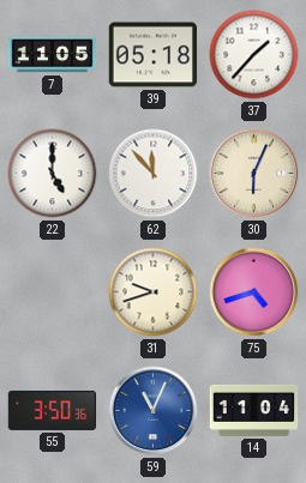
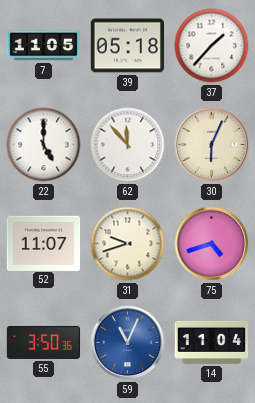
52: none -> 11:07
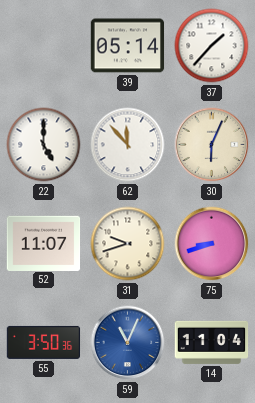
7: 11:05 -> none
39: 05:18 -> 05:14
75: 4:42 -> 8:42
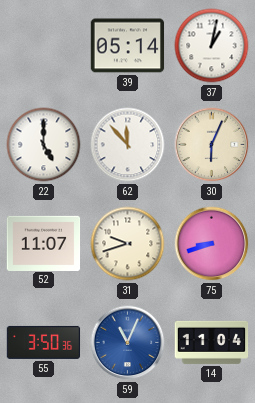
37: 1:37 -> 1:02
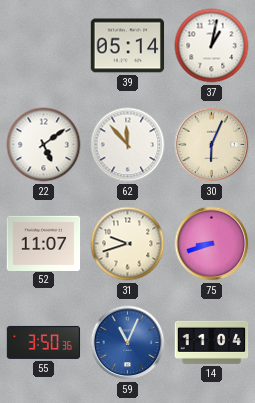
22: 5:00 -> 5:09
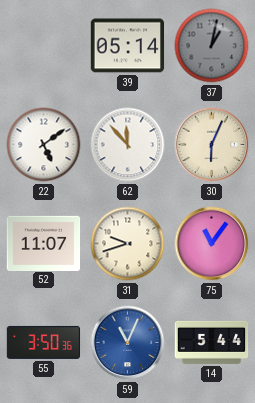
37 dial: white -> grey
75: 8:42 -> 11:06
14: 11:04 -> 5:44
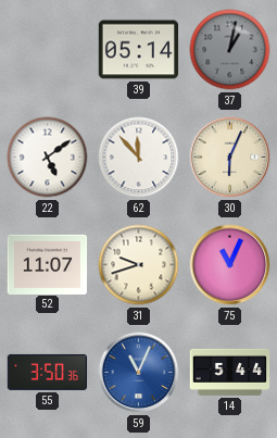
75: 11:06 -> 11:04
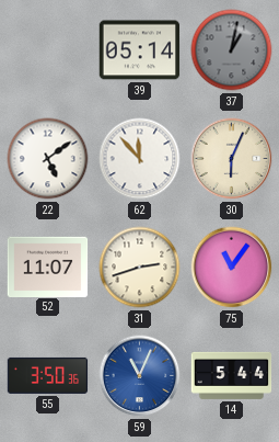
31: 9:42 -> 2:42
75: 11:04 -> 11:06
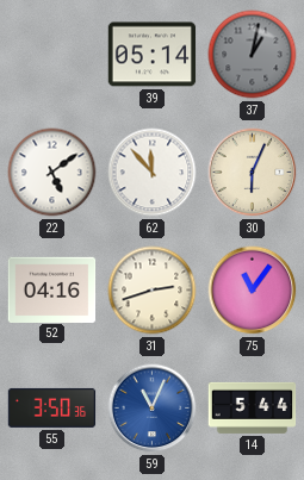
52: 11:07 -> 04:16
